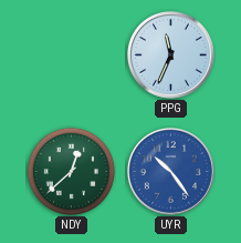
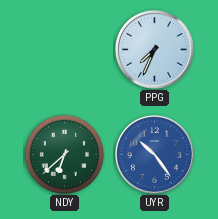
PPG: 11:34 -> 7:34
NDY: 12:38 -> 6:38
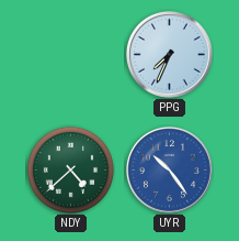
NDY: 6:38 -> 4:38
